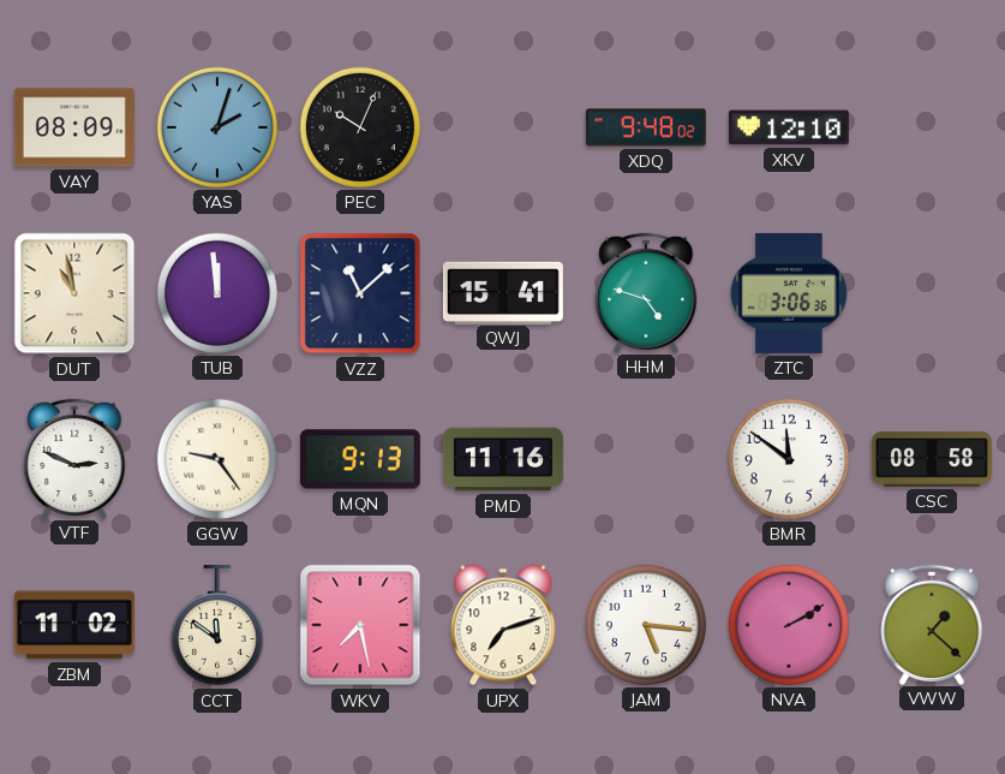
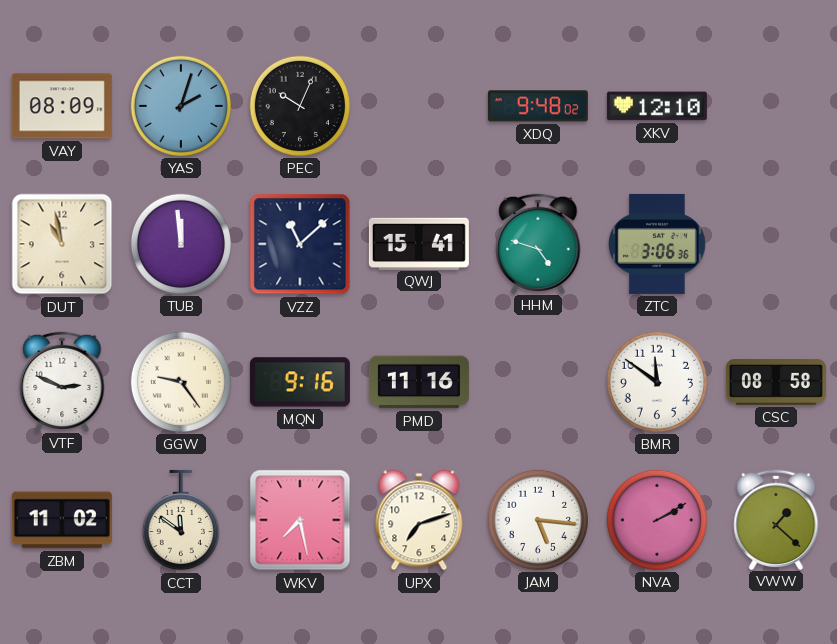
MQN: 9:13 -> 9:16
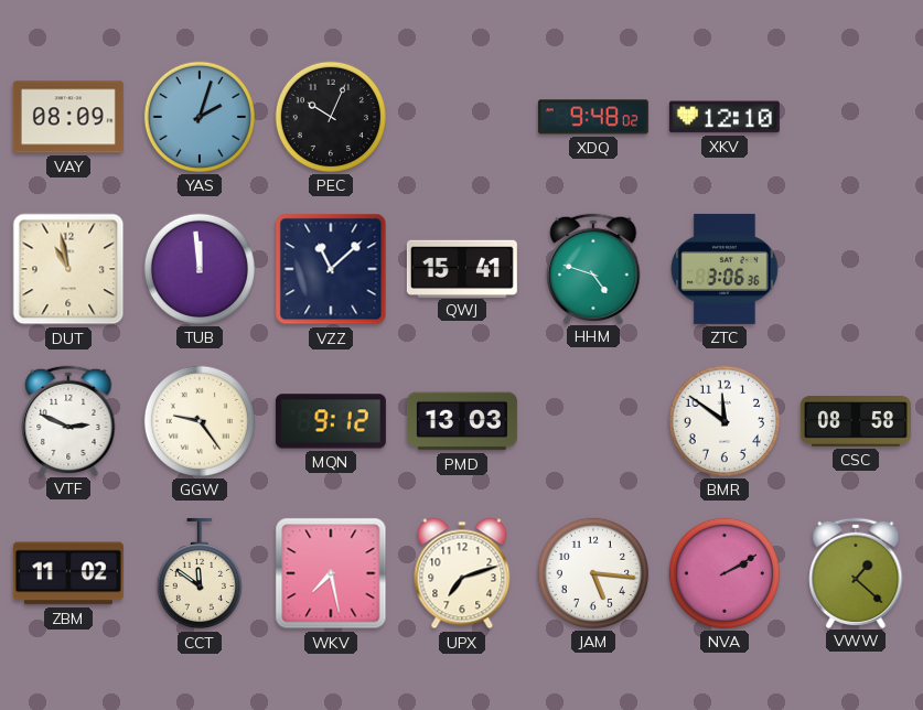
MQN: 9:16 -> 9:12
PMD: 11:16 -> 13:03
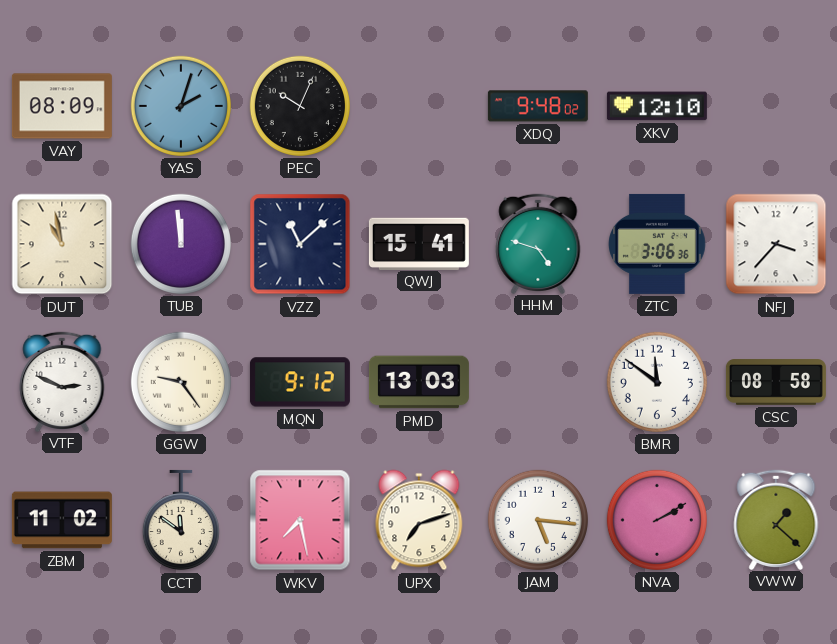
NFJ: none -> 3:37
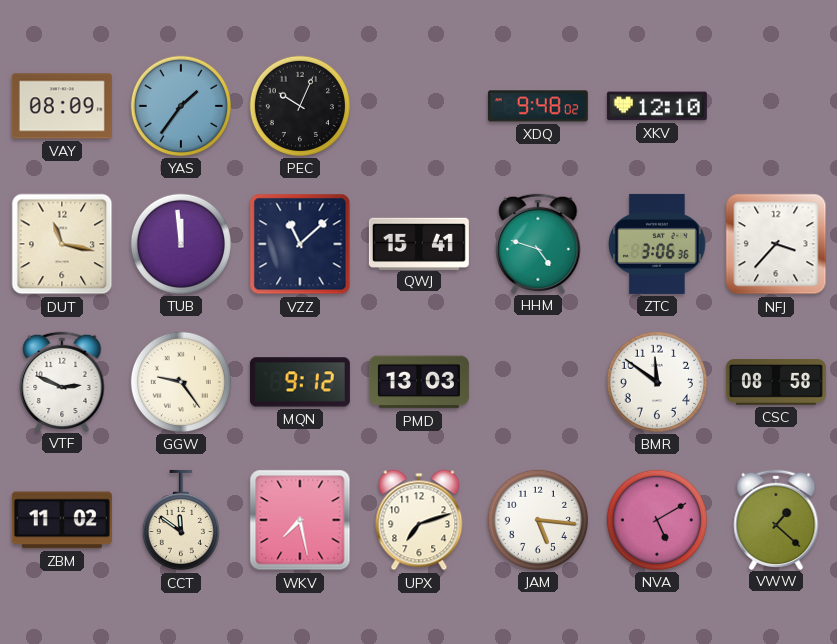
YAS: 2:03 -> 1:36
DUT: 10:58 -> 11:17
NVA: 2:10 -> 5:10
